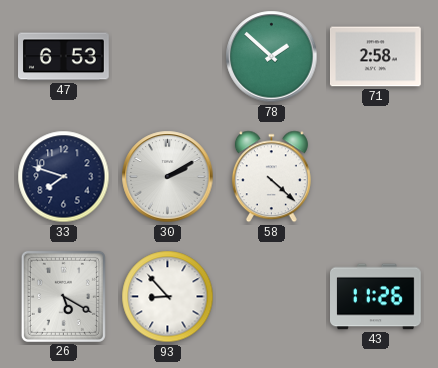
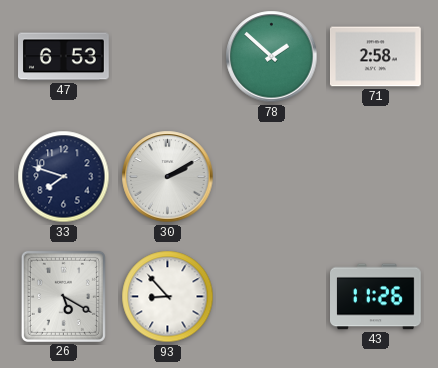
58: 4:22 -> none
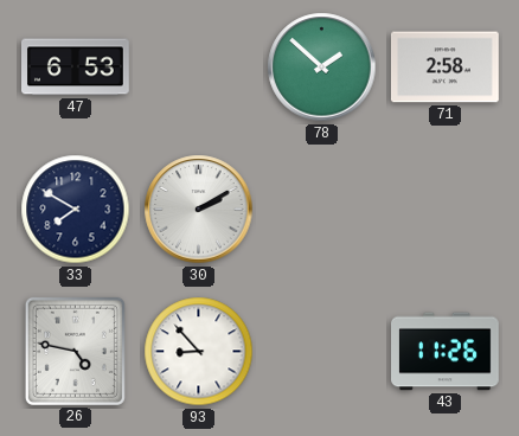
33: 7:48 -> 7:50
26: 5:20 -> 4:47
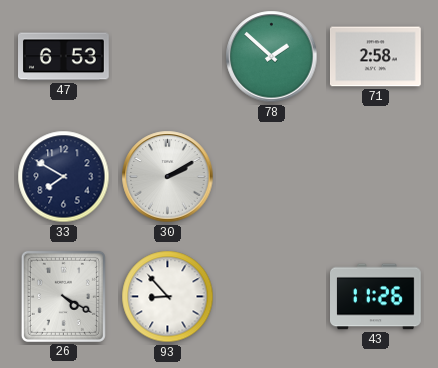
26: 4:47 -> 4:20
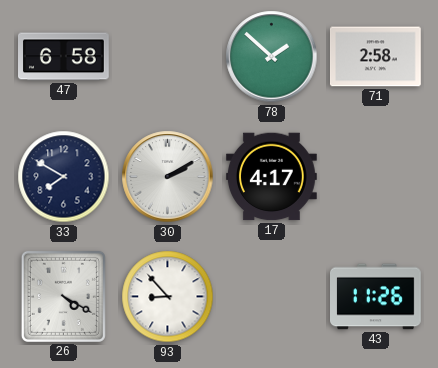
47: 6:53 -> 6:58
17: none -> 4:17
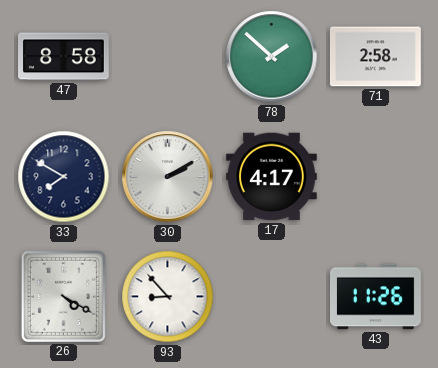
47: 6:58 -> 8:58
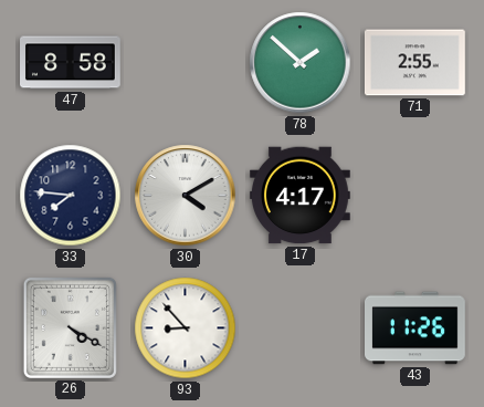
71: 2:58 -> 2:55
33: 7:50 -> 7:46
30: 2:10 -> 4:10
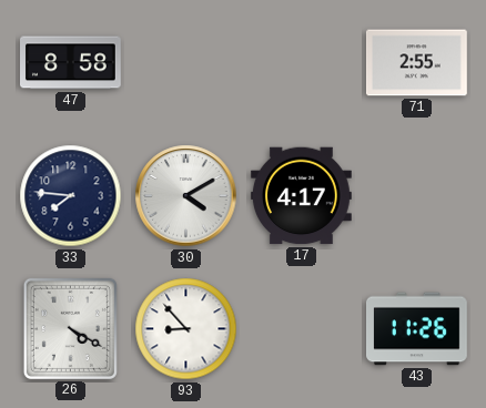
78: 1:52 -> none
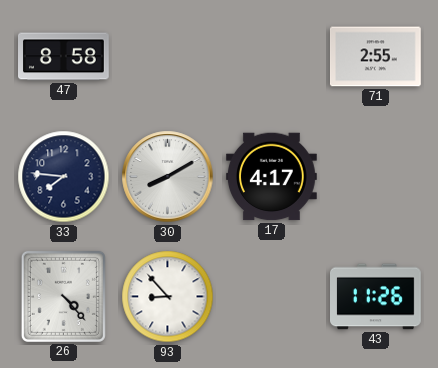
30: 4:10 -> 8:10
26: 4:20 -> 4:23
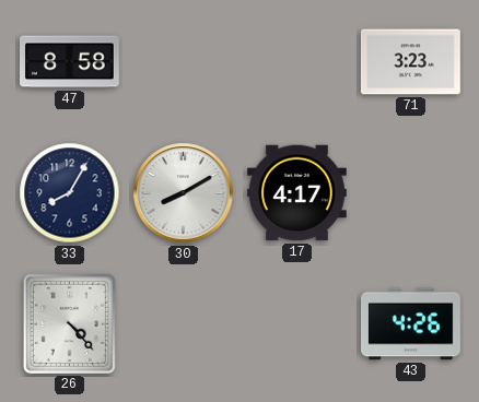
71: 2:55 -> 3:23
33: 7:46 -> 8:05
93: 8:53 -> none
43: 11:26 -> 4:26
